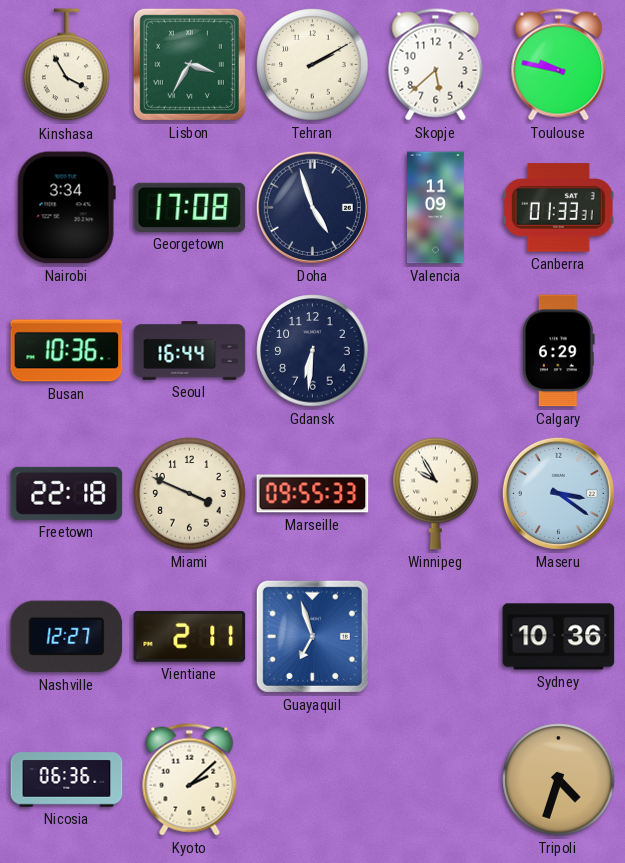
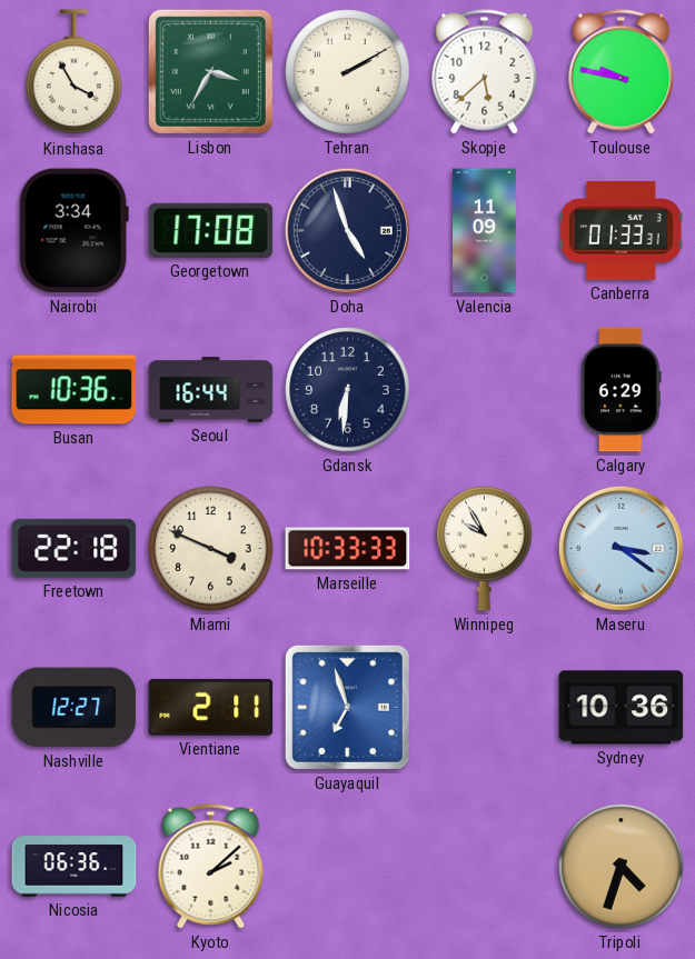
Marseille: 09:55 -> 10:33
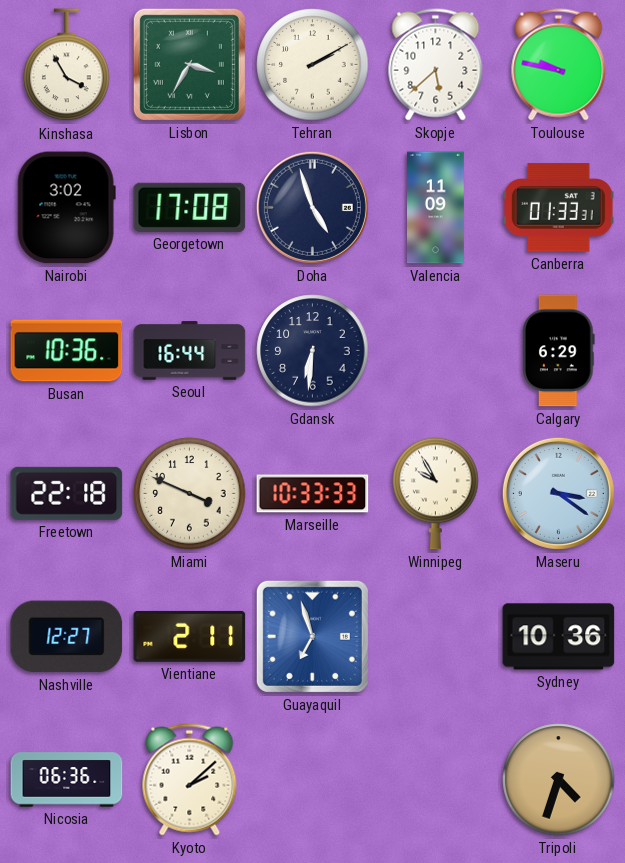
Nairobi: 3:34 -> 3:02
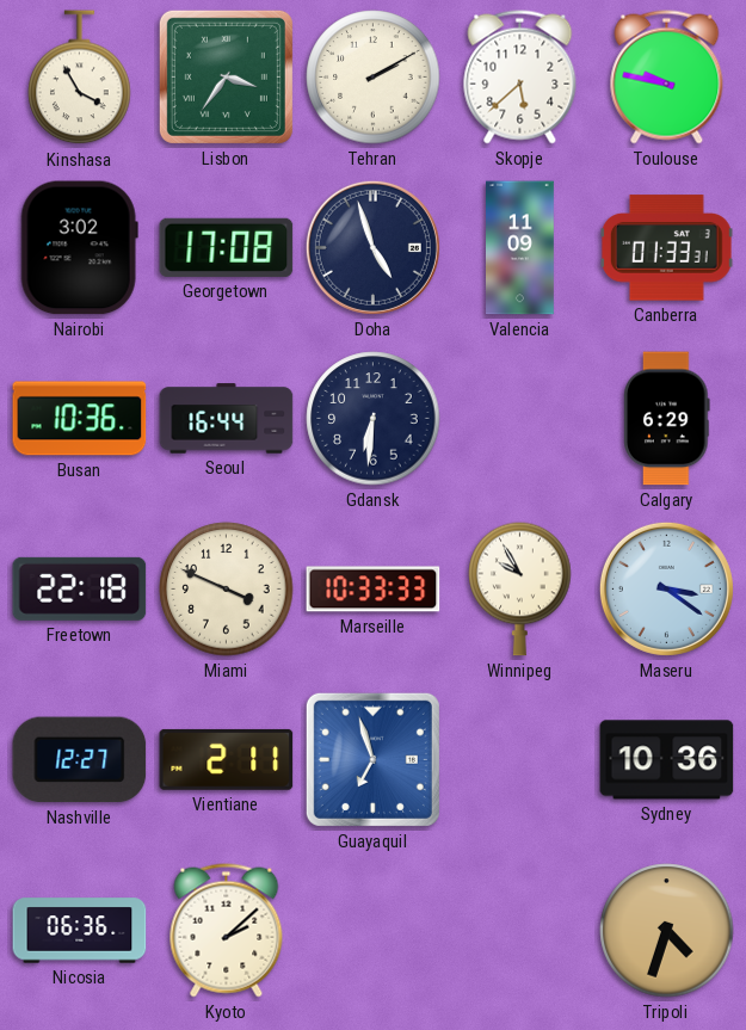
Lisbon: 3:35 -> 3:36
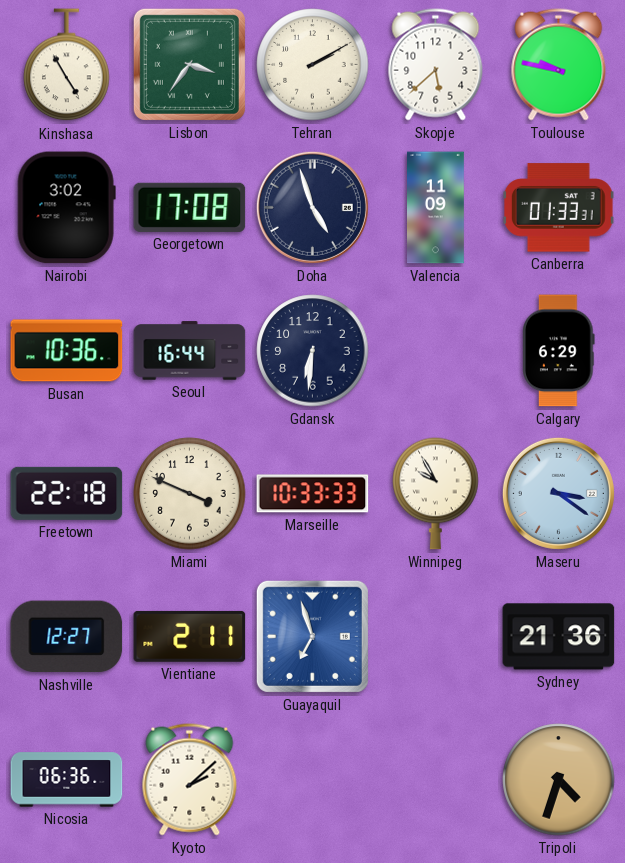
Kinshasa: 3:55 -> 4:55
Sydney: 10:36 -> 21:36
